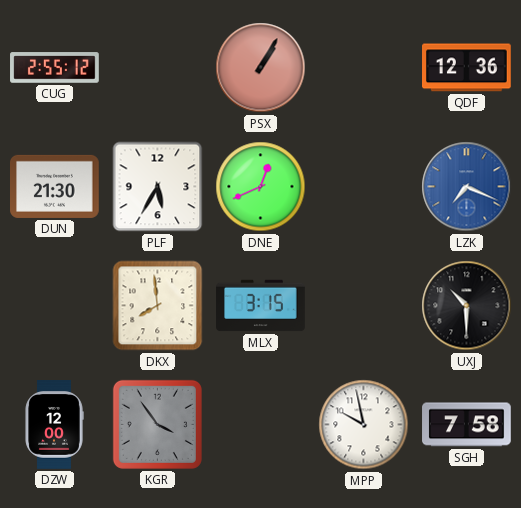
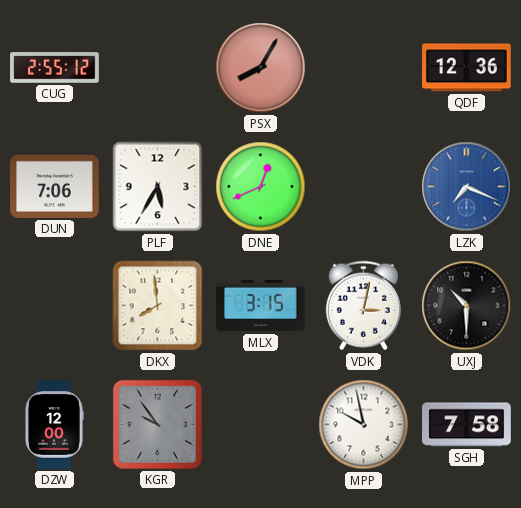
PSX: 1:05 -> 8:05
DUN: 21:30 -> 7:06
VDK: none -> 3:02
KGR: 3:54 -> 9:54
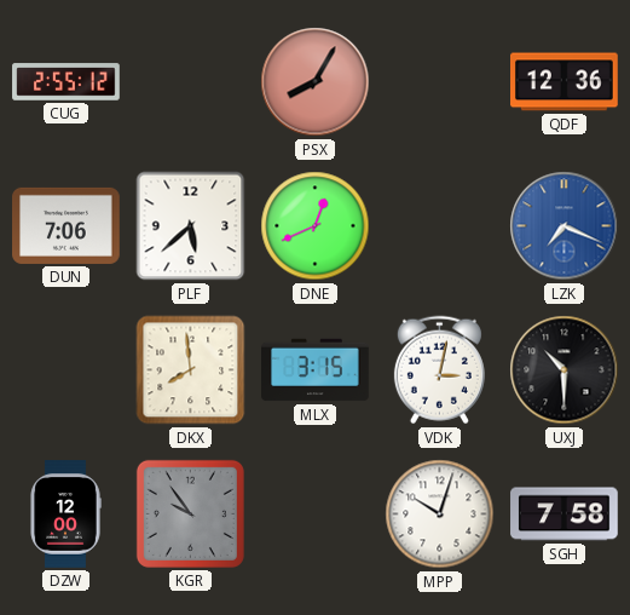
PLF: 5:35 -> 5:38
MPP: 9:58 -> 10:03
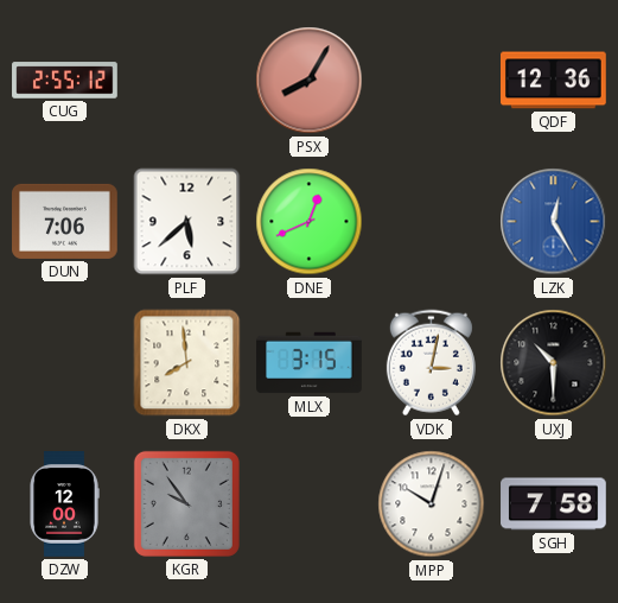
LZK: 7:19 -> 12:25
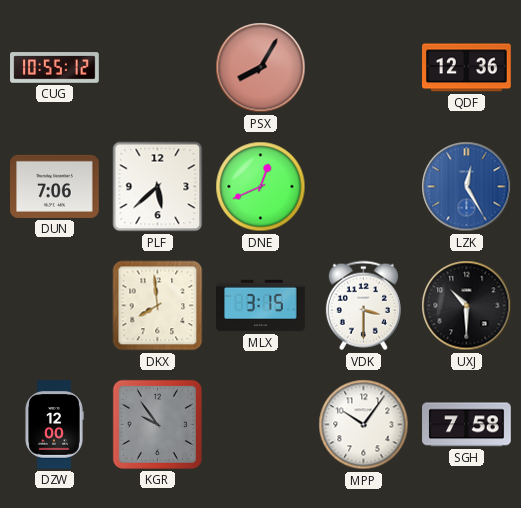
CUG: 2:55 -> 10:55
VDK: 3:02 -> 3:30
MPP: 10:03 -> 10:06
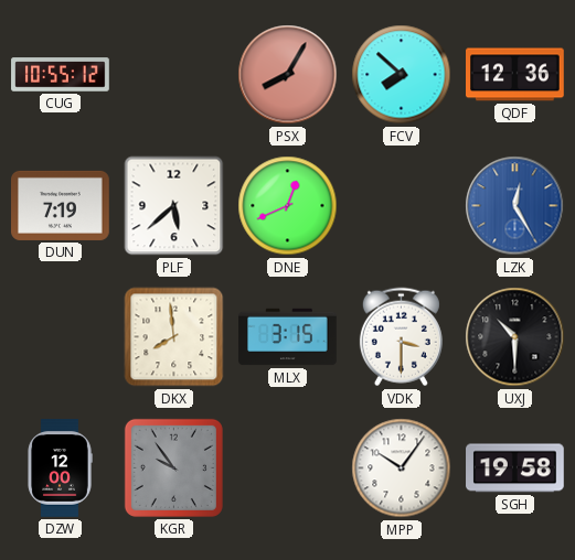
FCV: none -> 7:52
DUN: 7:06 -> 7:19
SGH: 7:58 -> 19:58
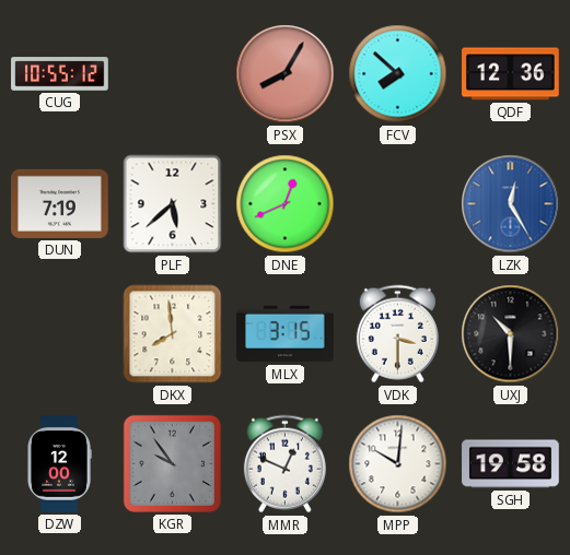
MMR: none -> 12:49
MPP: 10:06 -> 10:01
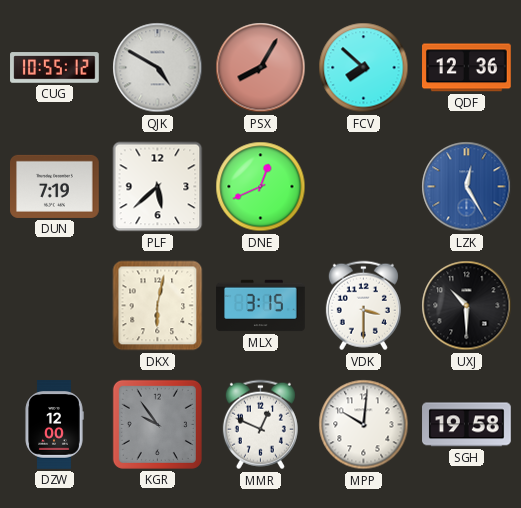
QJK: none -> 4:50
DKX: 7:59 -> 6:02
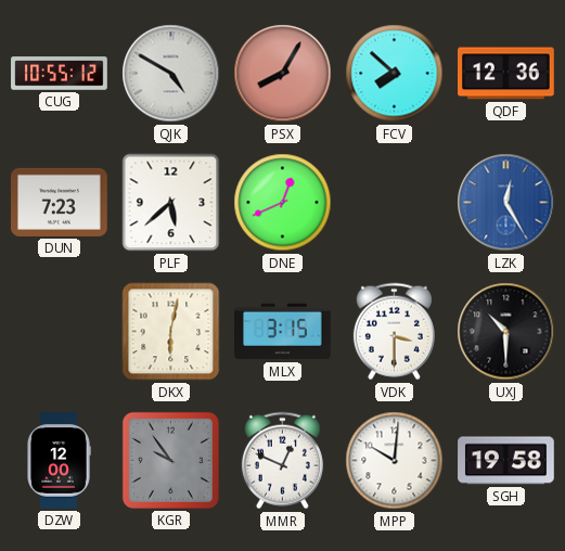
DUN: 7:19 -> 7:23
